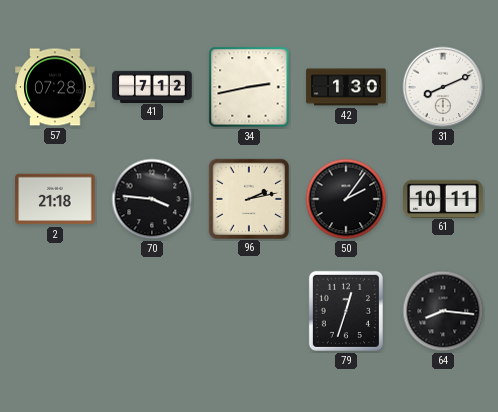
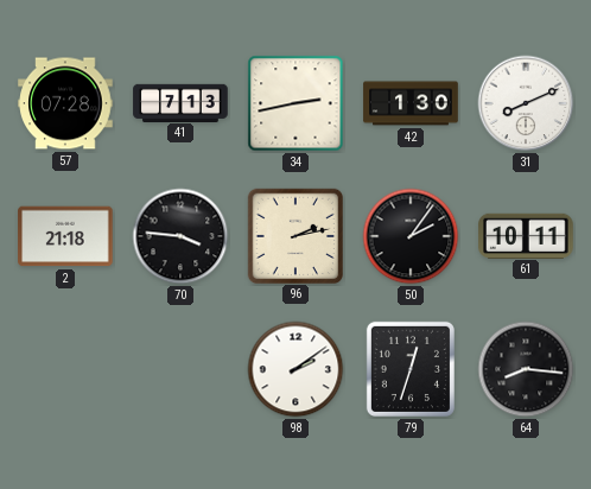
41: 7:12 -> 7:13
98: none -> 2:09
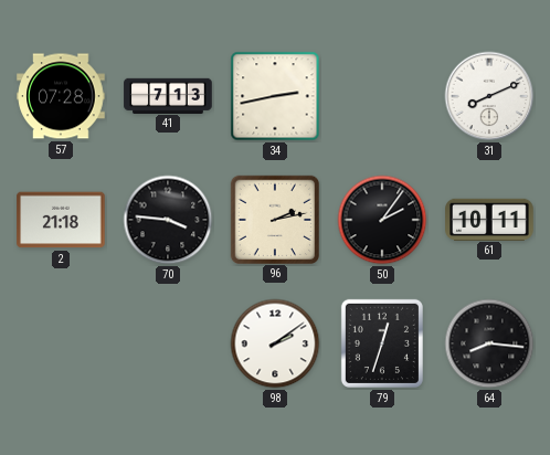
42: 1:30 -> none
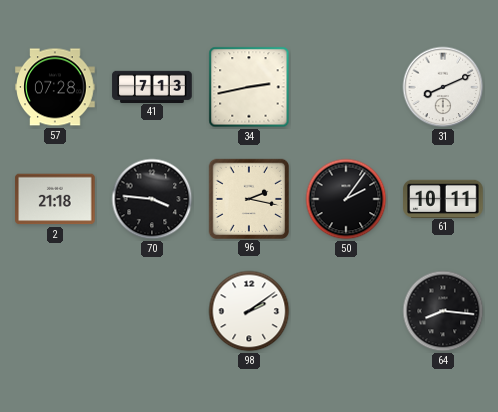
96: 2:13 -> 2:17
79: 12:33 -> none
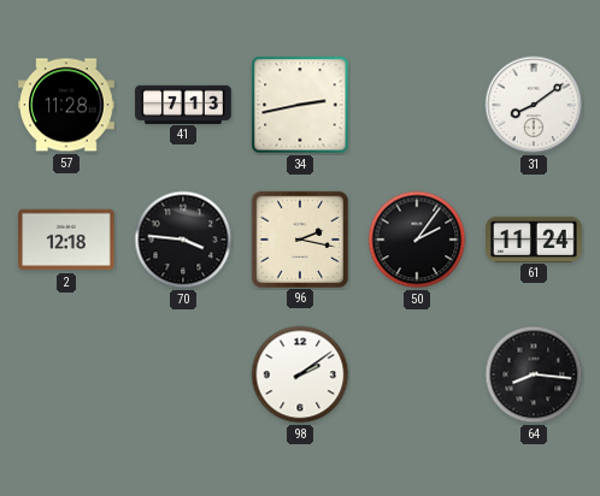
57: 07:28 -> 11:28
31: 8:11 -> 8:09
2: 21:18 -> 12:18
61: 10:11 -> 11:24
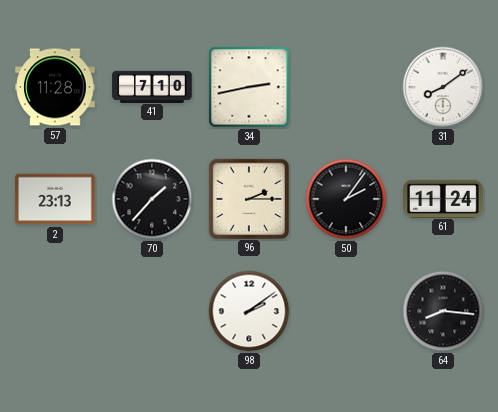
41: 7:13 -> 7:10
2: 12:18 -> 23:13
70: 3:46 -> 1:37
96: 2:17 -> 2:15
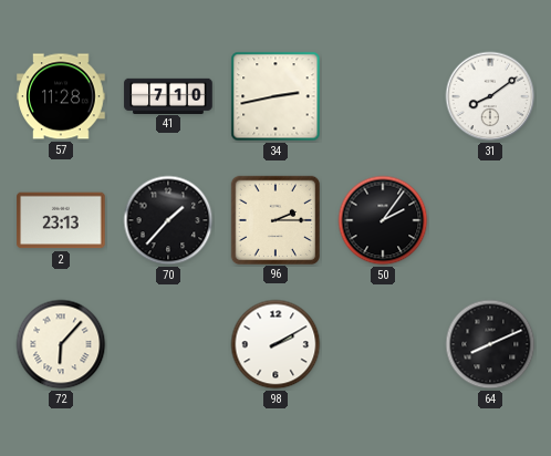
61: 11:24 -> none
72: none -> 6:07
98: 2:09 -> 2:10
64: 8:16 -> 8:11
